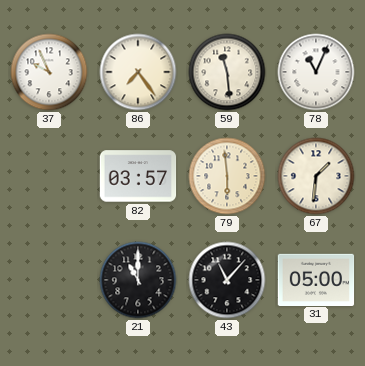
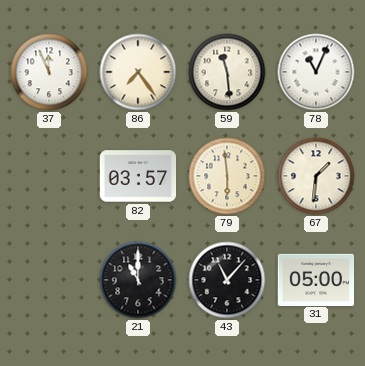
37: 9:56 -> 11:56
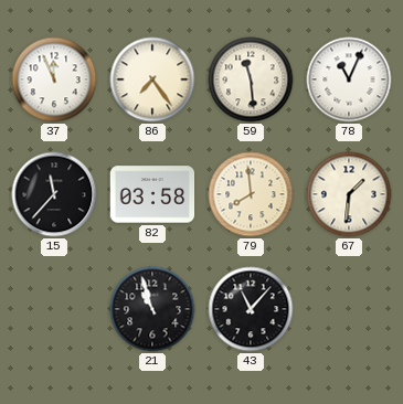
15: none -> 11:37
82: 03:57 -> 03:58
79: 5:59 -> 7:59
21: 11:00 -> 10:57
31: 05:00 -> none
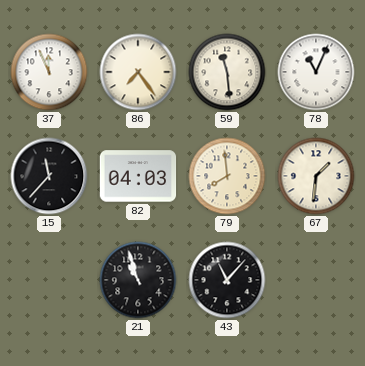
82: 03:58 -> 04:03
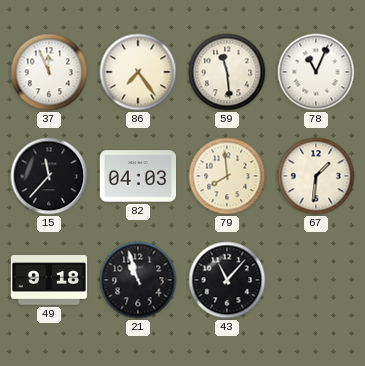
49: none -> 9:18
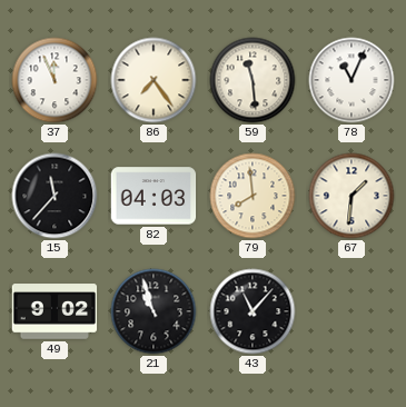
49: 9:18 -> 9:02
